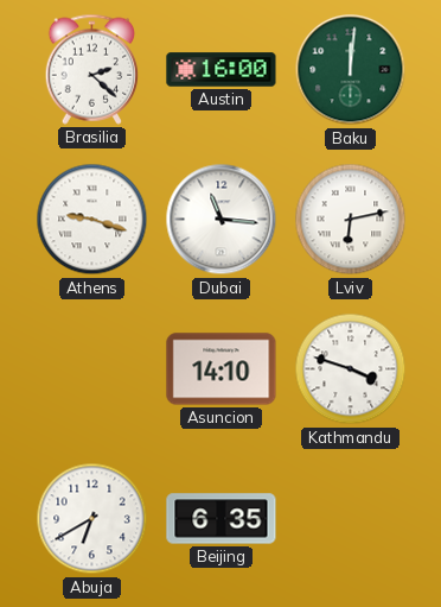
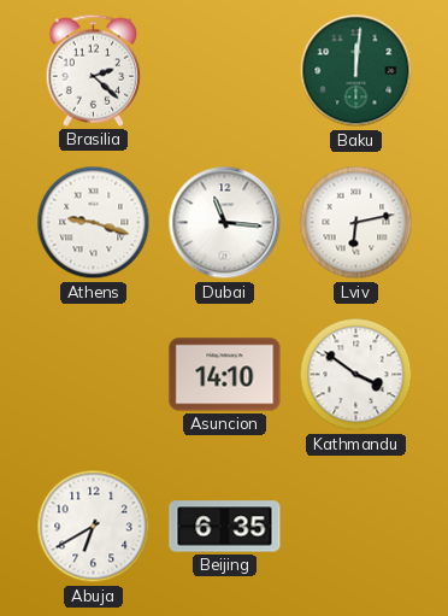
Austin: 16:00 -> none
Kathmandu: 3:48 -> 3:51
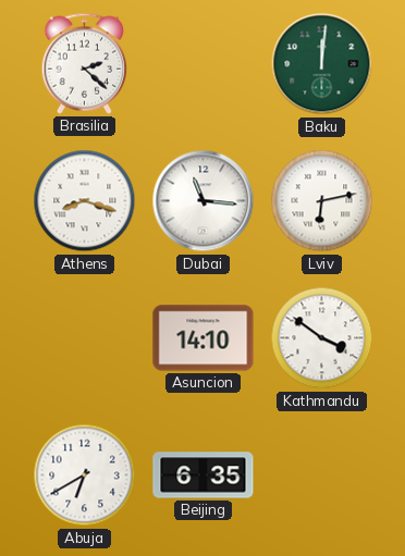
Athens: 9:18 -> 8:18
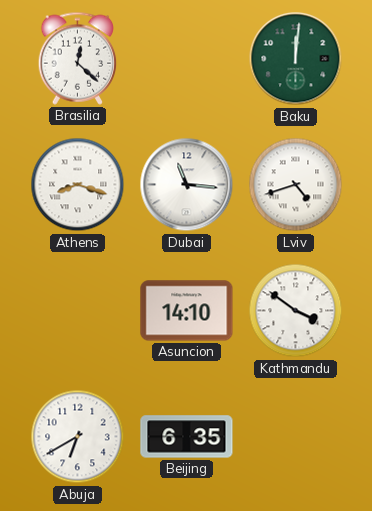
Brasilia: 2:22 -> 12:22
Lviv: 6:13 -> 4:42
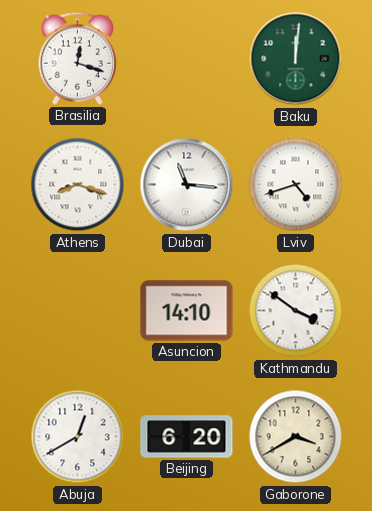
Brasilia: 12:22 -> 12:18
Abuja: 6:40 -> 12:40
Beijing: 6:35 -> 6:20
Gaborone: none -> 3:40
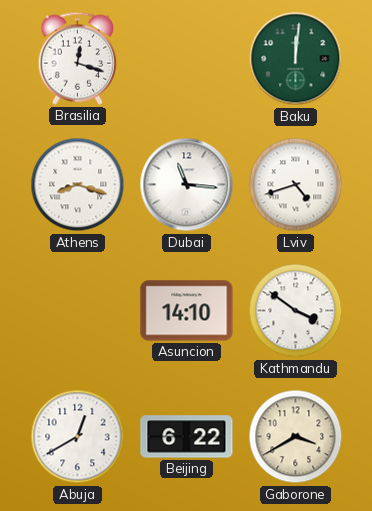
Beijing: 6:20 -> 6:22
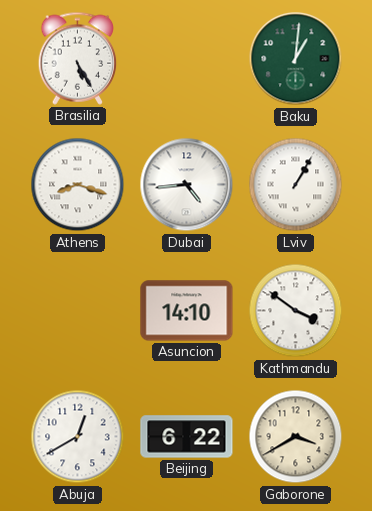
Brasilia: 12:18 -> 5:25
Baku: 12:01 -> 1:01
Dubai: 11:16 -> 4:44
Lviv: 4:42 -> 1:05
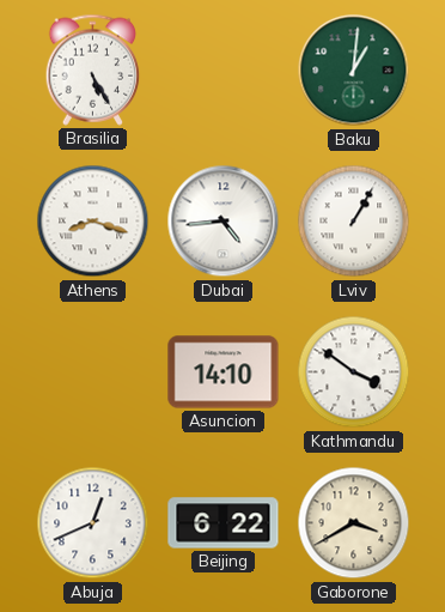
Abuja: 12:40 -> 12:41
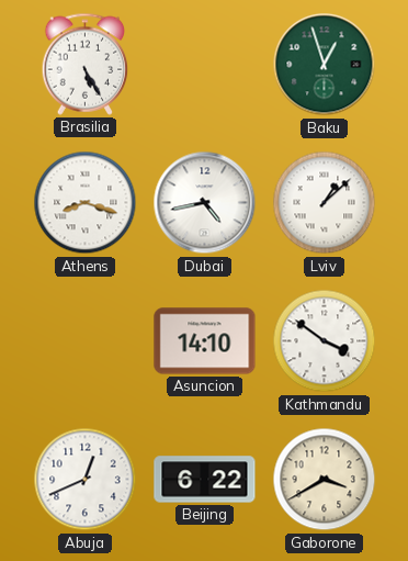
Baku: 1:01 -> 12:57
Dubai: 4:44 -> 4:43
Lviv: 1:05 -> 1:08
